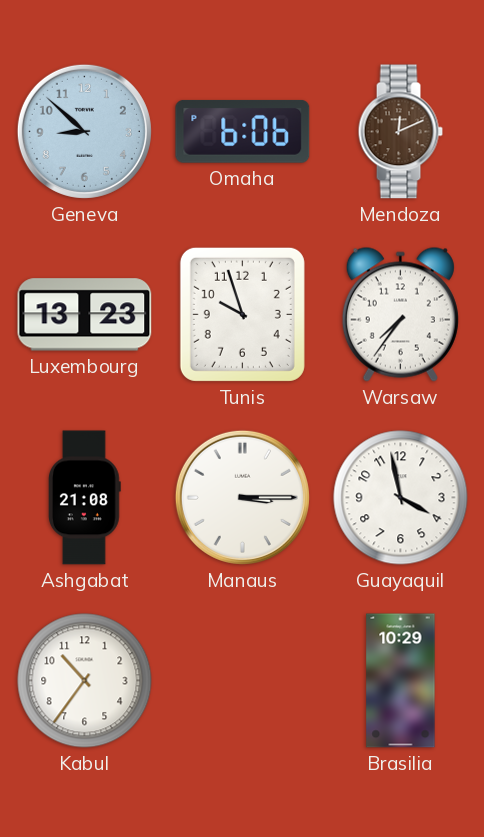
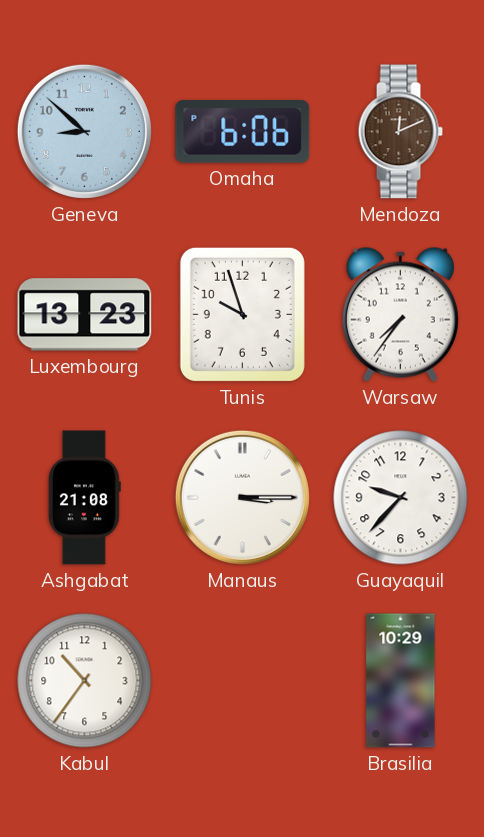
Guayaquil: 3:58 -> 9:37
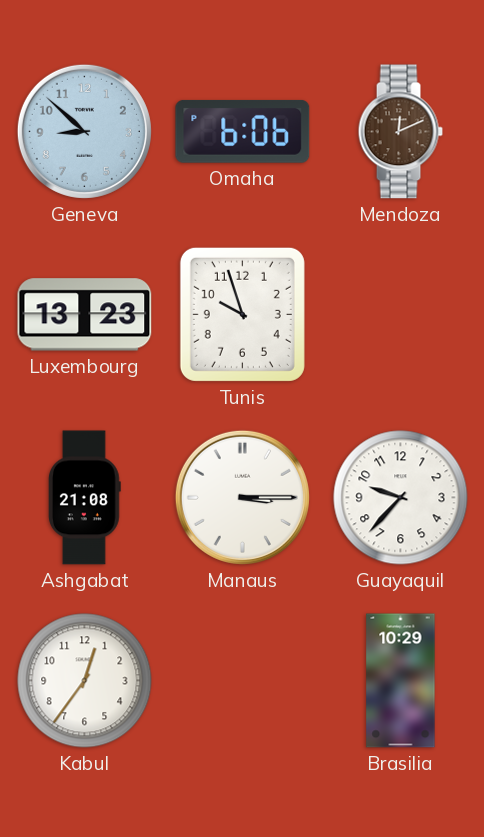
Warsaw: 7:36 -> none
Kabul: 10:36 -> 12:36
